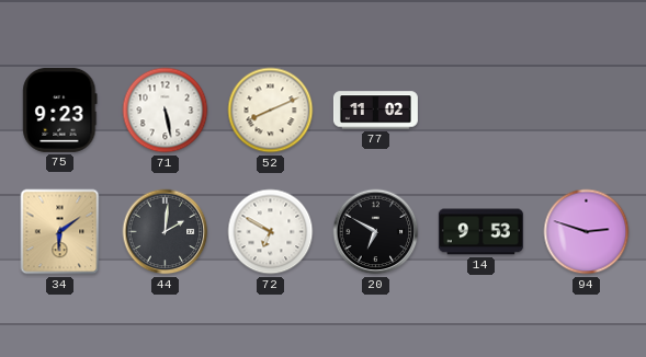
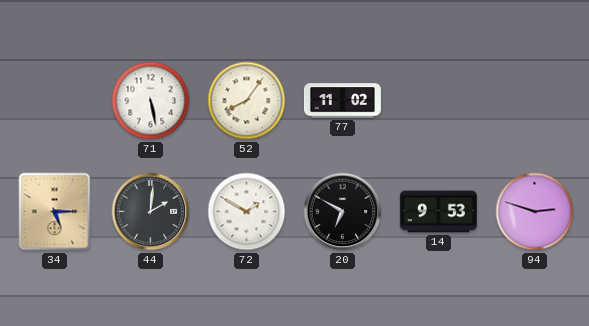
75: 9:23 -> none
52: 8:11 -> 8:06
34: 6:09 -> 5:15
72: 6:50 -> 1:50
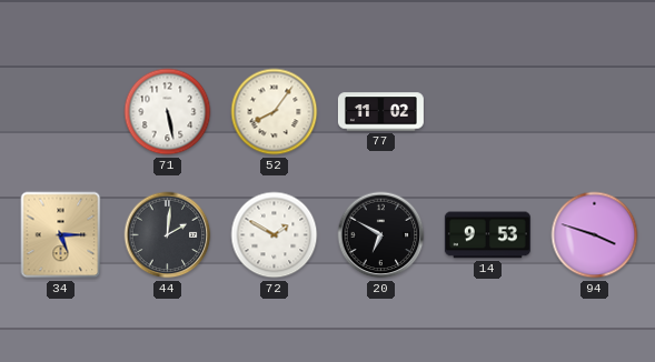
94: 2:48 -> 3:48
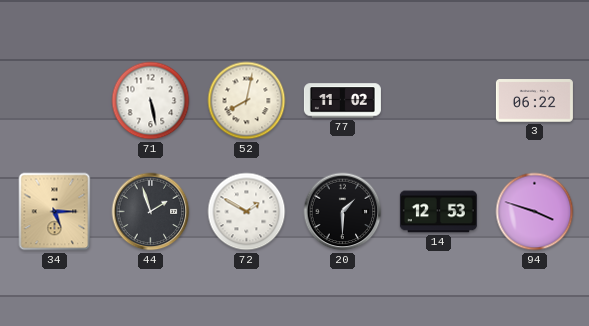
52: 8:06 -> 8:02
3: none -> 06:22
44: 2:01 -> 1:57
20: 6:50 -> 1:30
14: 9:53 -> 12:53
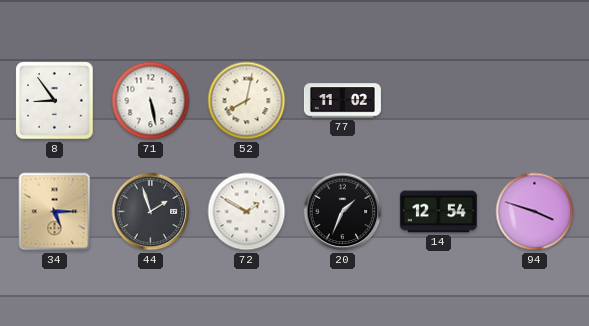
8: none -> 8:54
3: 06:22 -> none
20: 1:30 -> 1:34
14: 12:53 -> 12:54
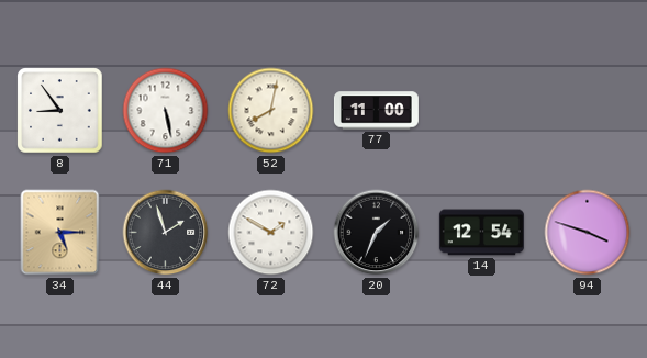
77: 11:02 -> 11:00
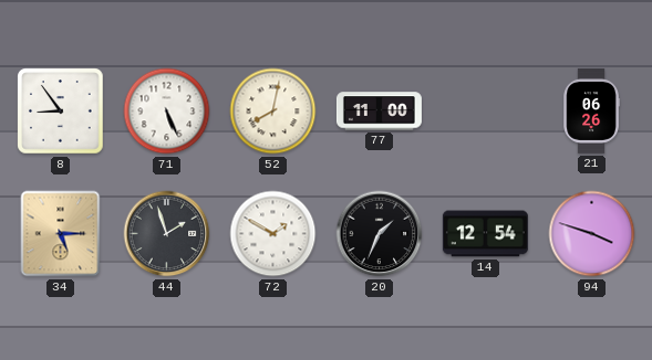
71: 5:28 -> 5:26
21: none -> 06:26
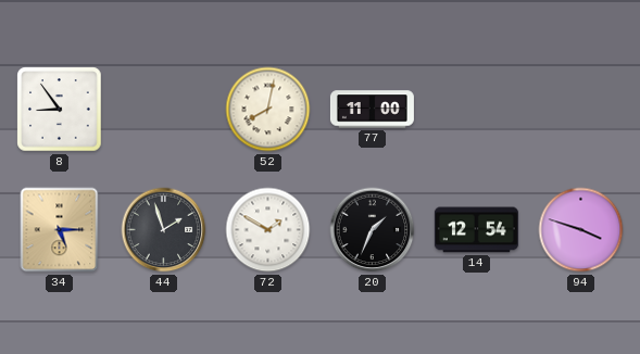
71: 5:26 -> none
21: 06:26 -> none
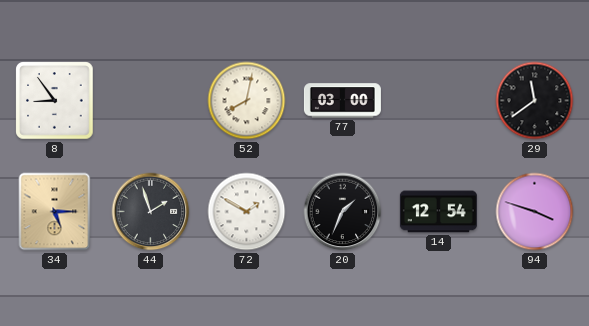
77: 11:00 -> 03:00
29: none -> 11:39
